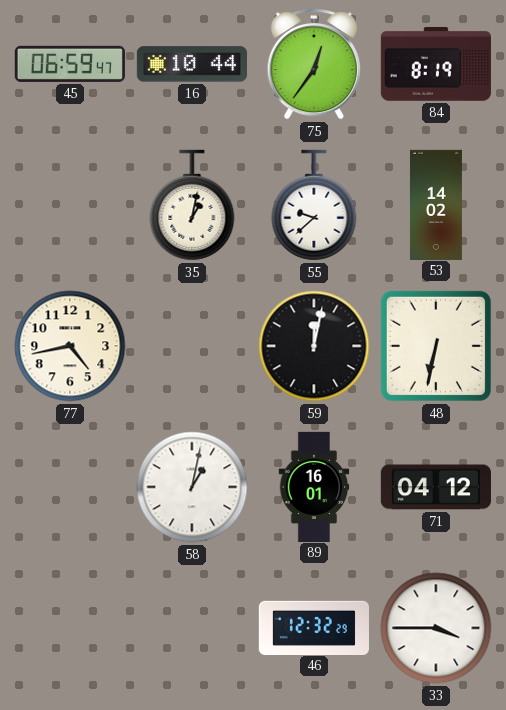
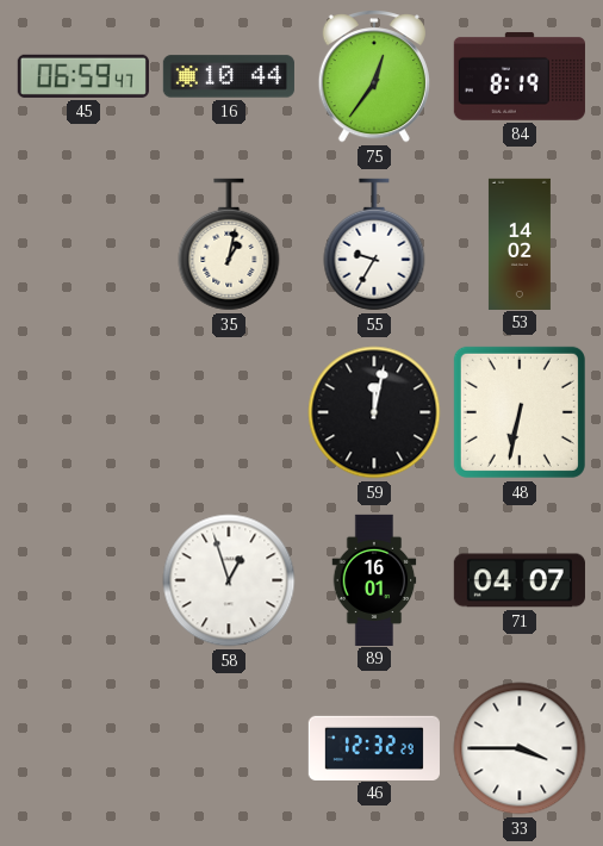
55: 9:38 -> 9:35
77: 4:43 -> none
58: 1:02 -> 12:57
71: 04:12 -> 04:07
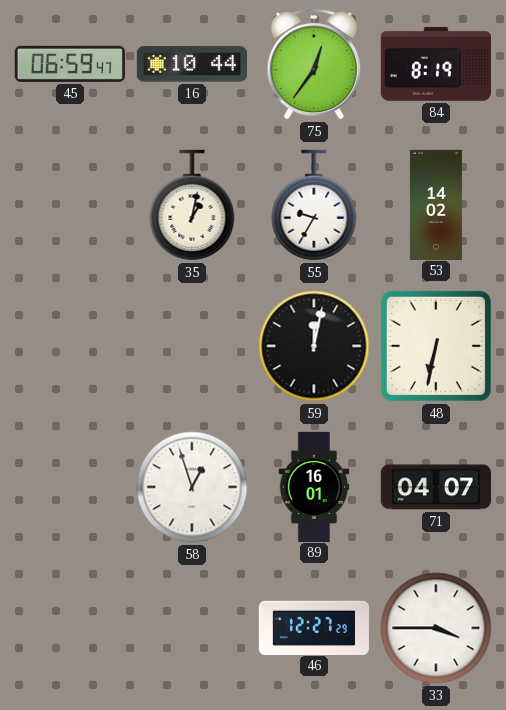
46: 12:32 -> 12:27
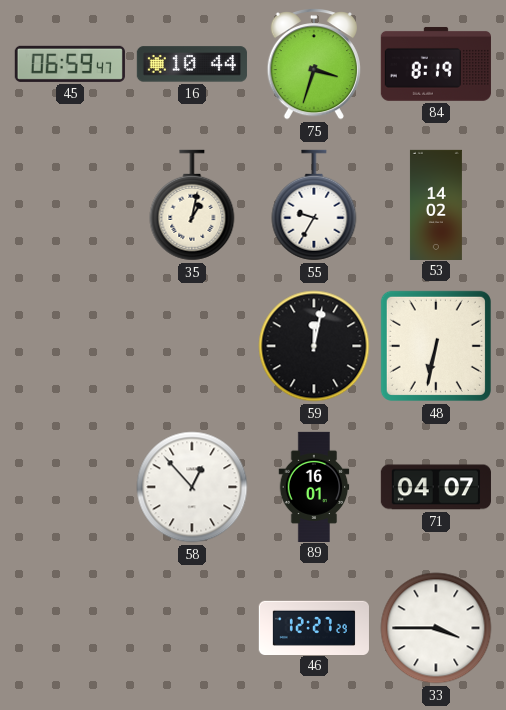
75: 12:36 -> 3:33
58: 12:57 -> 12:53
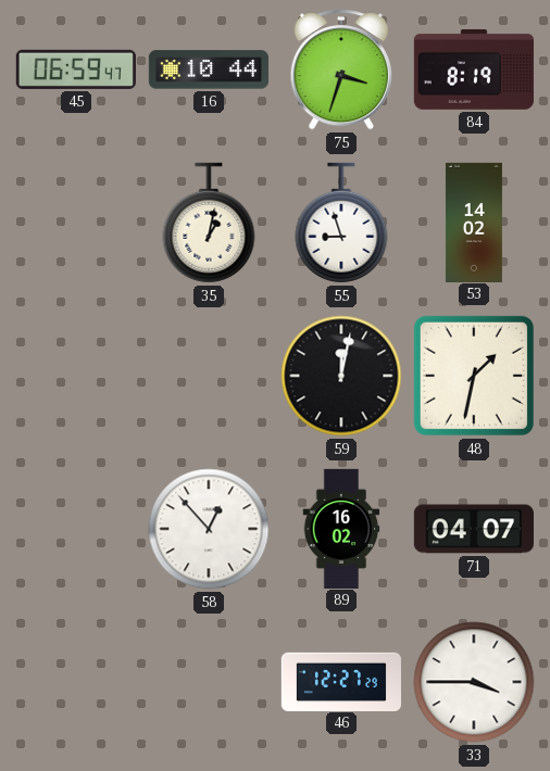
55: 9:35 -> 8:57
48: 6:32 -> 1:32
89: 16:01 -> 16:02
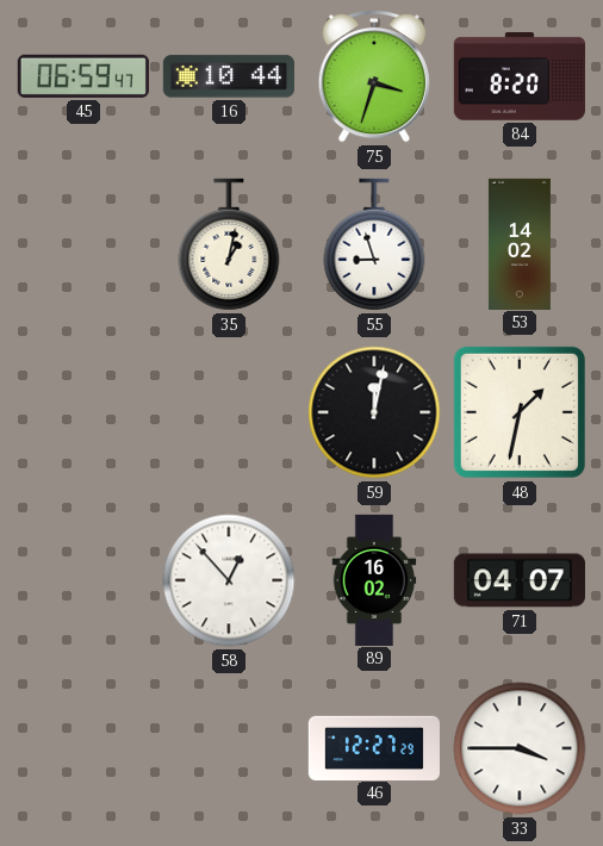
84: 8:19 -> 8:20
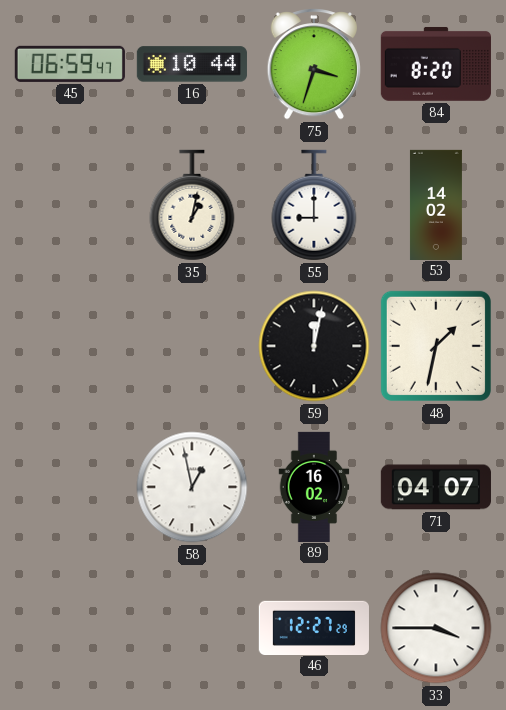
55: 8:57 -> 9:00
58: 12:53 -> 12:58
